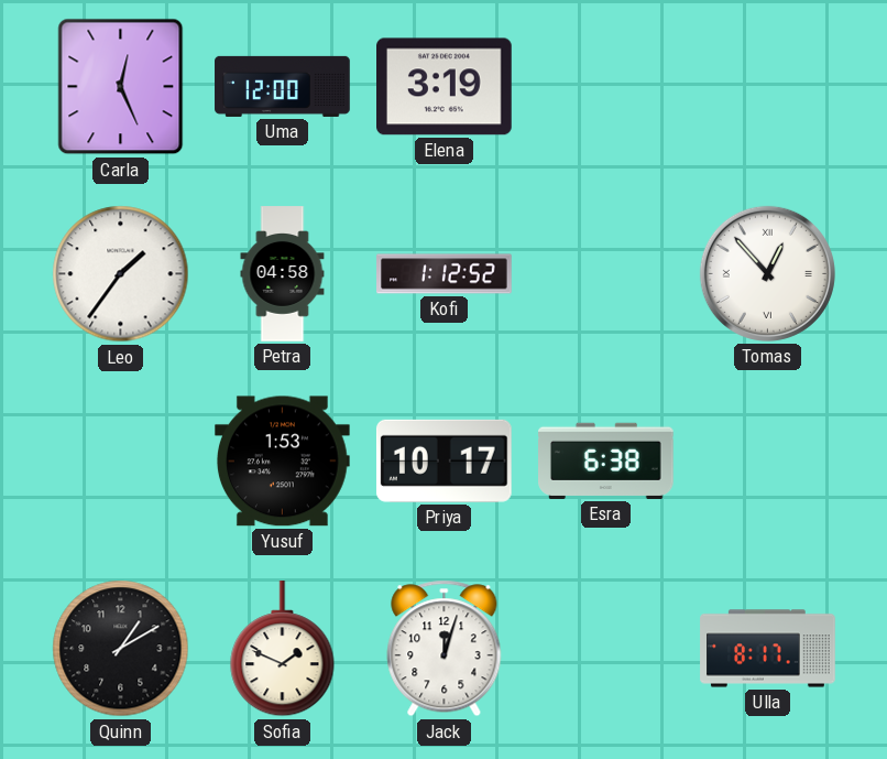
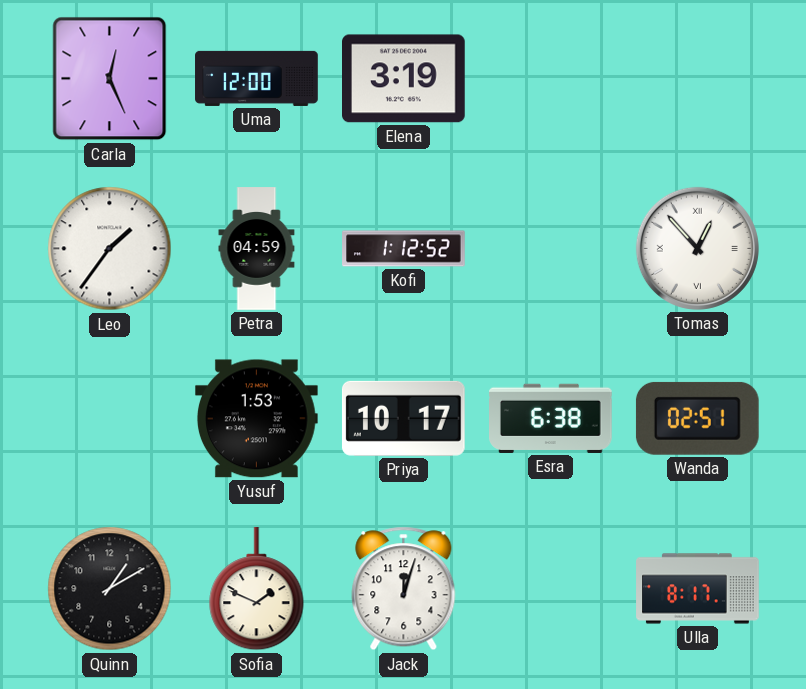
Petra: 04:58 -> 04:59
Wanda: none -> 02:51
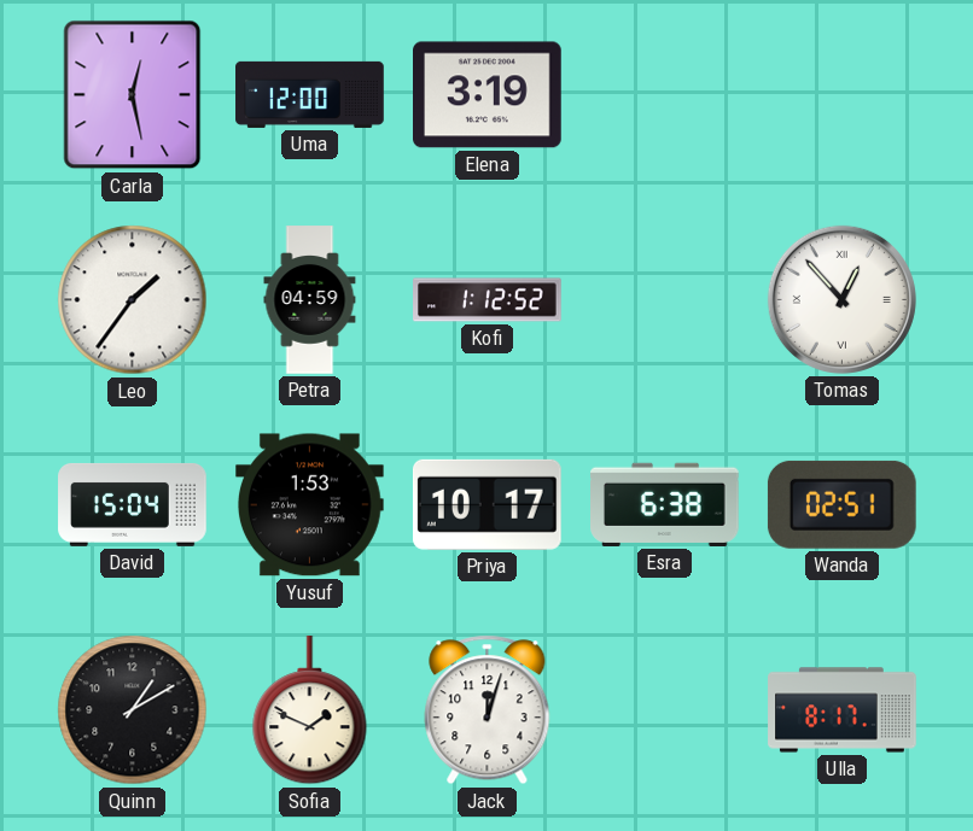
Carla: 12:26 -> 12:28
David: none -> 15:04
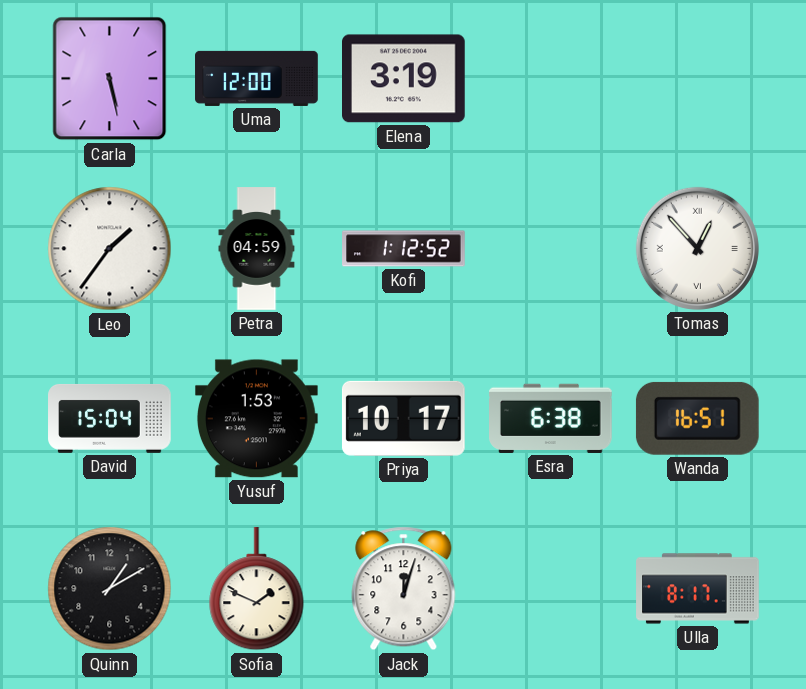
Carla: 12:28 -> 5:28
Wanda: 02:51 -> 16:51
